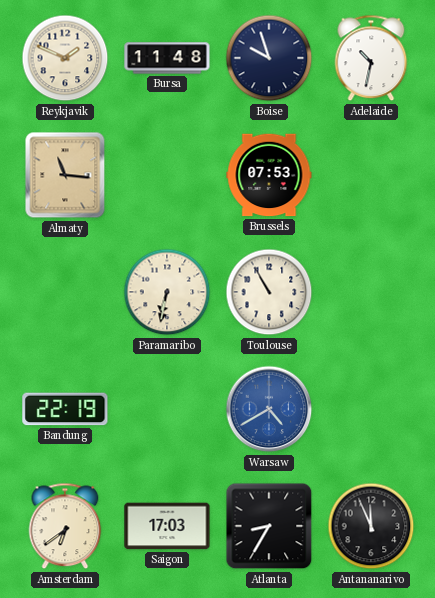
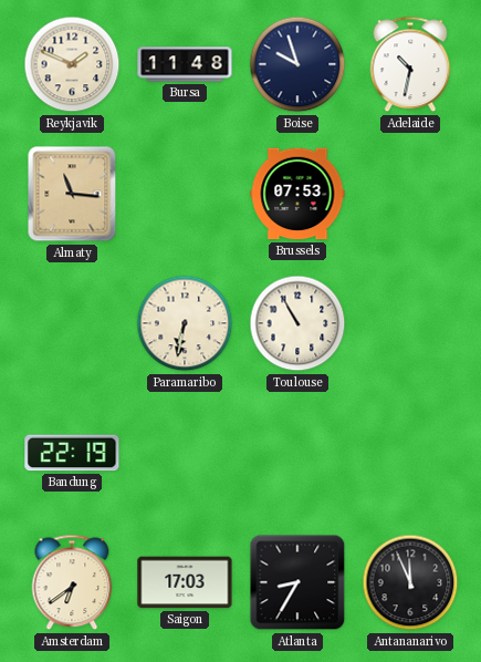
Warsaw: 4:40 -> none
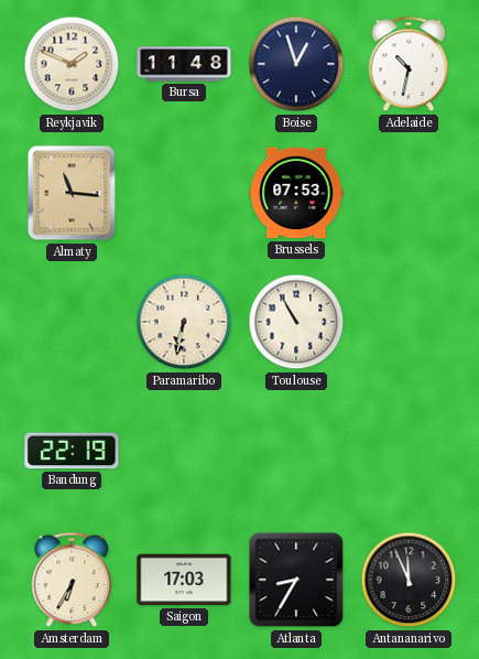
Boise: 9:57 -> 12:57
Amsterdam: 6:39 -> 6:35
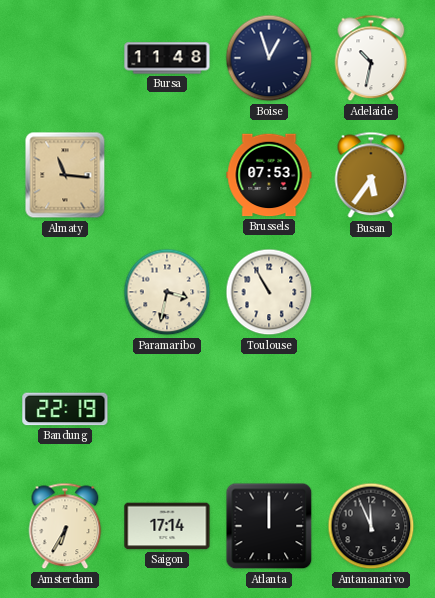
Reykjavik: 1:49 -> none
Busan: none -> 5:36
Paramaribo: 6:32 -> 3:32
Saigon: 17:03 -> 17:14
Atlanta: 8:35 -> 12:00
